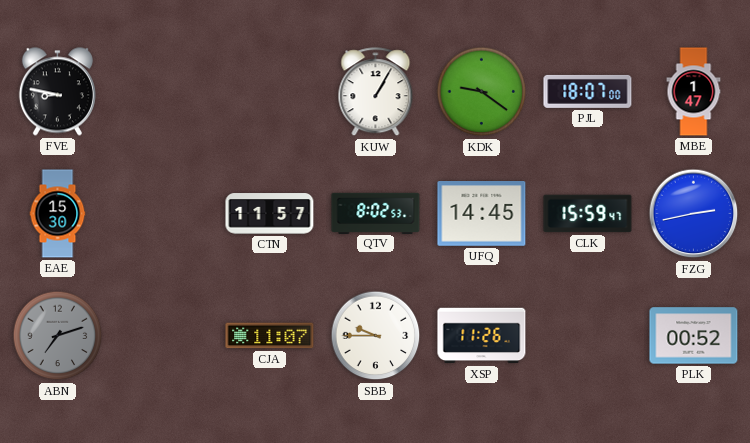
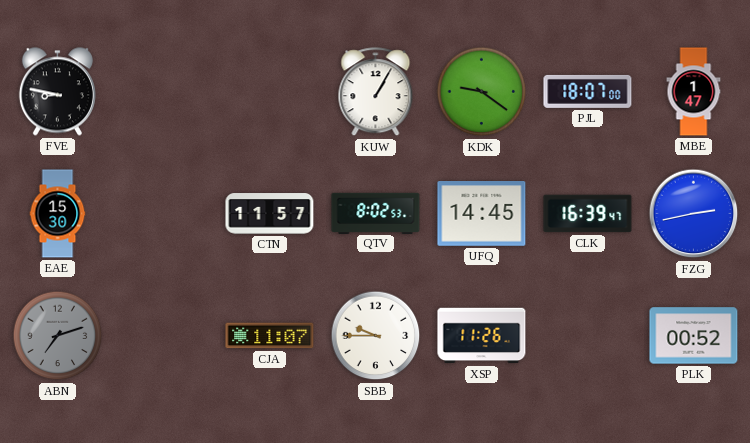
CLK: 15:59 -> 16:39
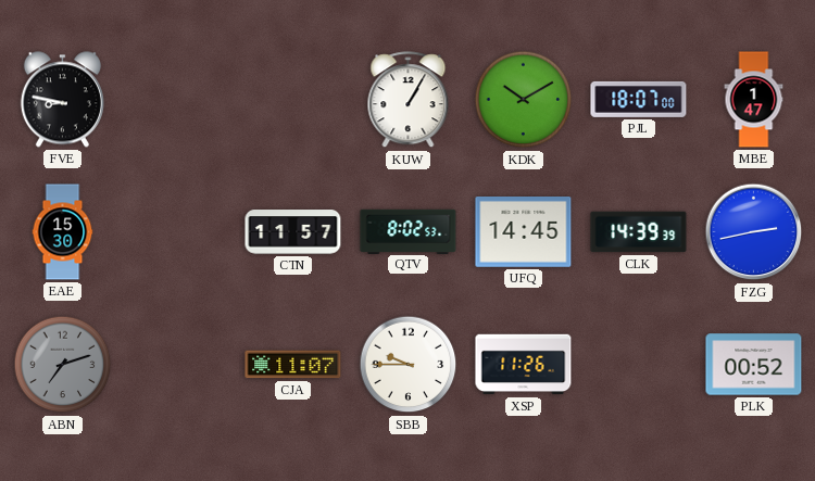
KDK: 9:21 -> 10:10
CLK: 16:39 -> 14:39
